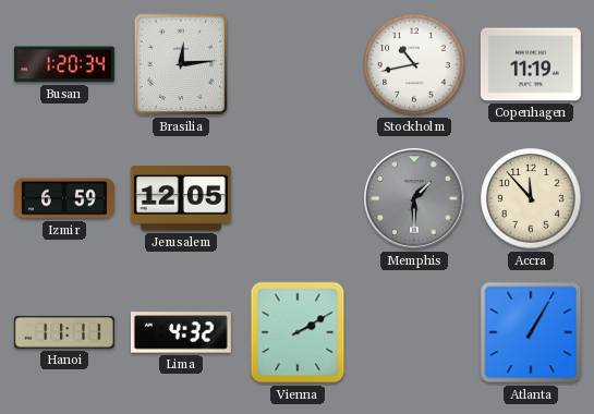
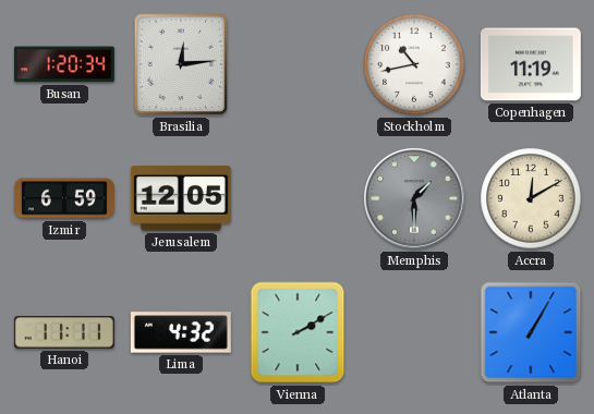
Accra: 11:53 -> 12:10
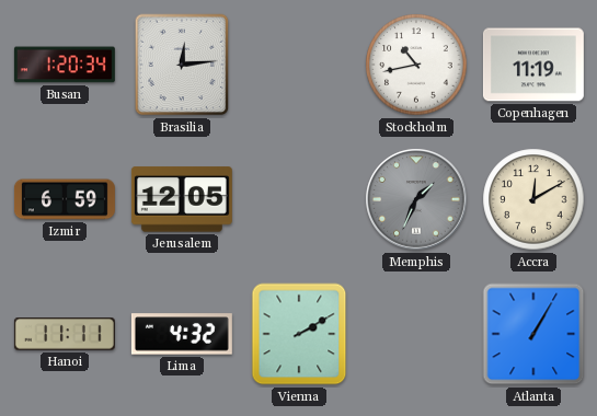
Memphis: 1:30 -> 1:34
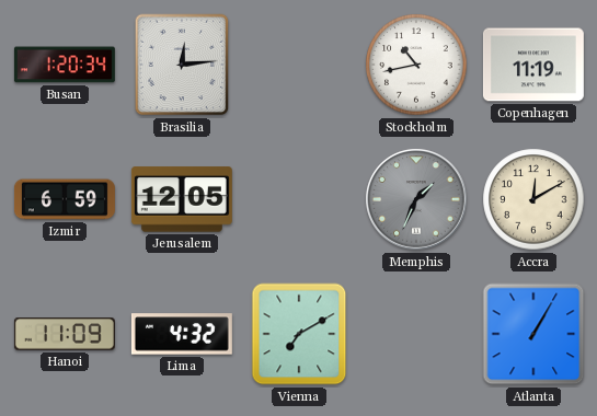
Hanoi: 11:11 -> 11:09
Vienna: 2:10 -> 7:10
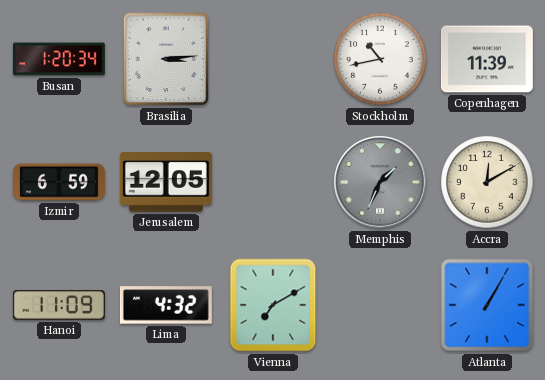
Brasilia: 12:14 -> 3:14
Copenhagen: 11:19 -> 11:39
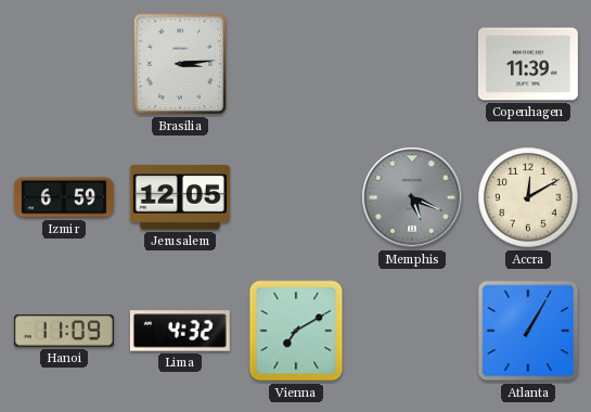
Busan: 1:20 -> none
Stockholm: 10:43 -> none
Memphis: 1:34 -> 5:19
